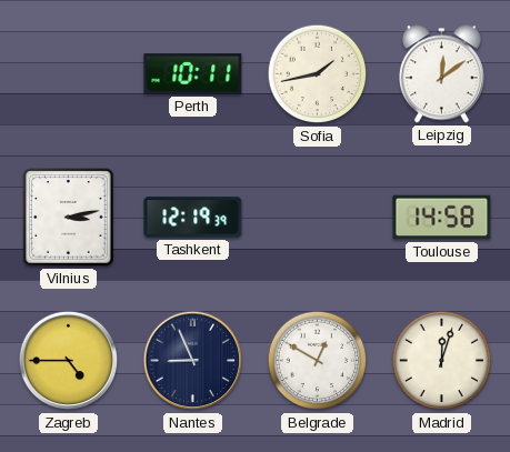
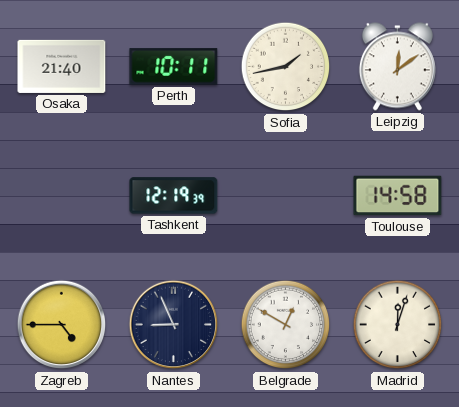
Osaka: none -> 21:40
Vilnius: 3:13 -> none
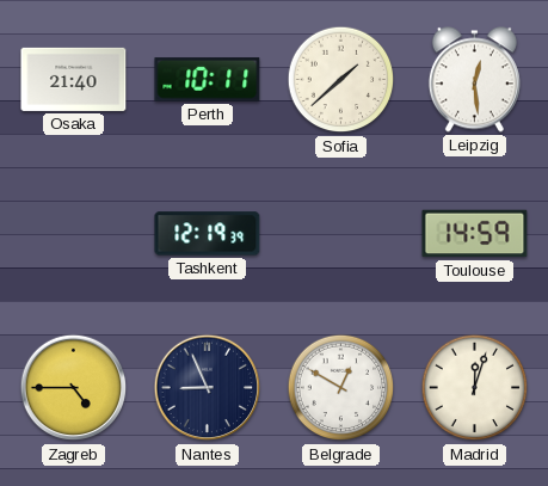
Sofia: 1:43 -> 1:38
Leipzig: 12:09 -> 12:29
Toulouse: 14:58 -> 14:59
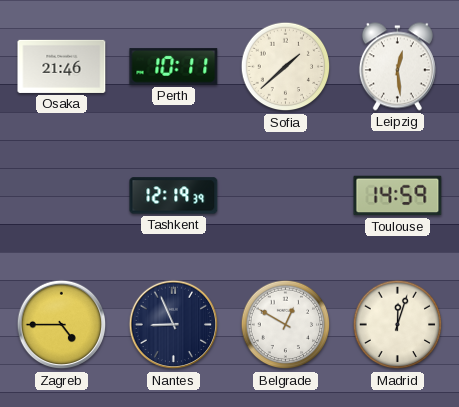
Osaka: 21:40 -> 21:46
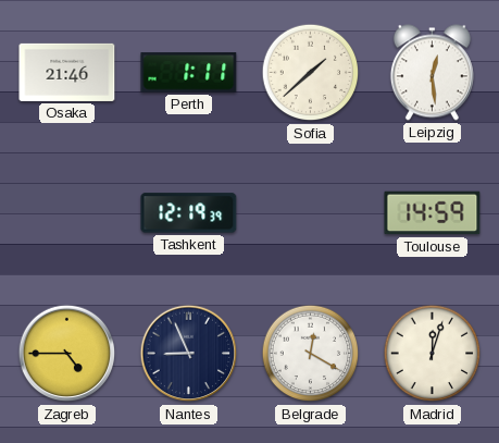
Perth: 10:11 -> 1:11
Belgrade: 12:50 -> 12:20
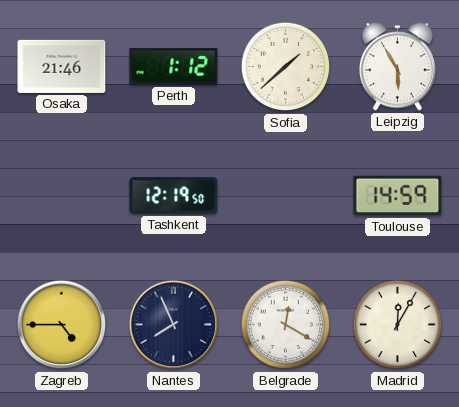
Perth: 1:11 -> 1:12
Leipzig: 12:29 -> 5:55
Tashkent: 12:19:39 -> 12:19:50
Nantes: 8:56 -> 7:56
Madrid: 12:03 -> 12:05
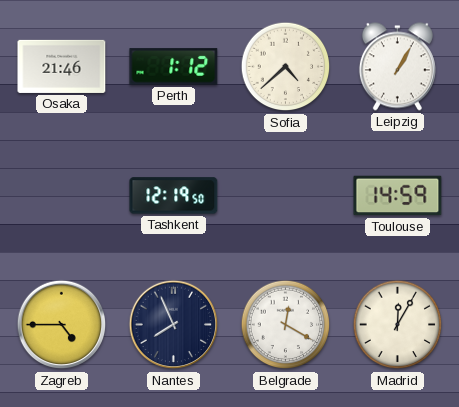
Sofia: 1:38 -> 4:38
Leipzig: 5:55 -> 1:05
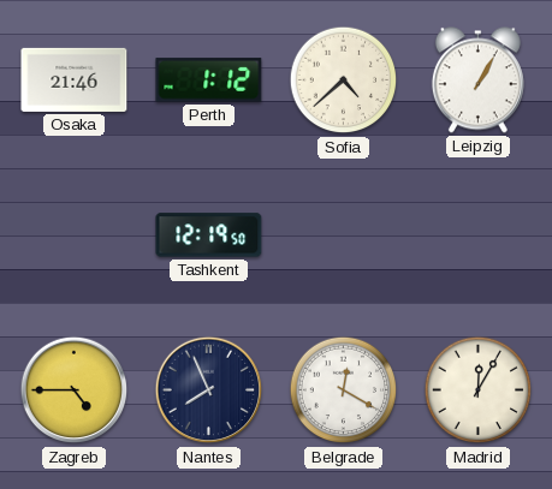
Toulouse: 14:59 -> none
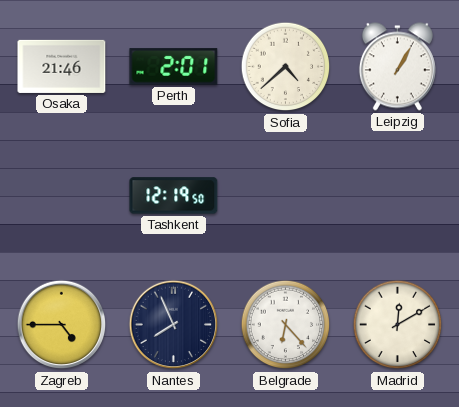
Perth: 1:12 -> 2:01
Belgrade: 12:20 -> 6:23
Madrid: 12:05 -> 12:10
